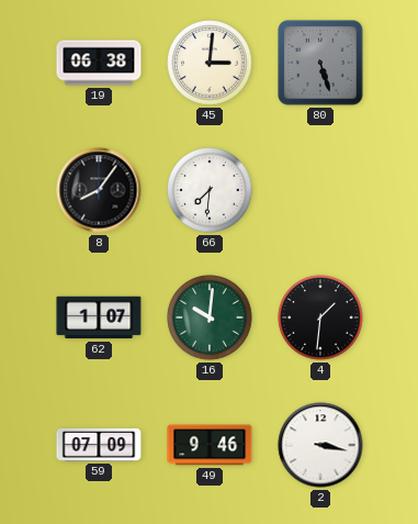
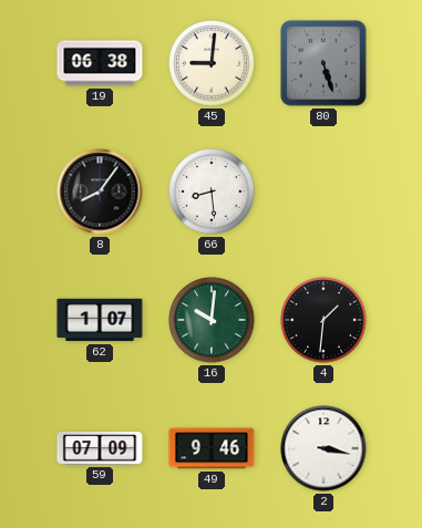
45: 3:01 -> 9:01
66: 7:31 -> 8:29
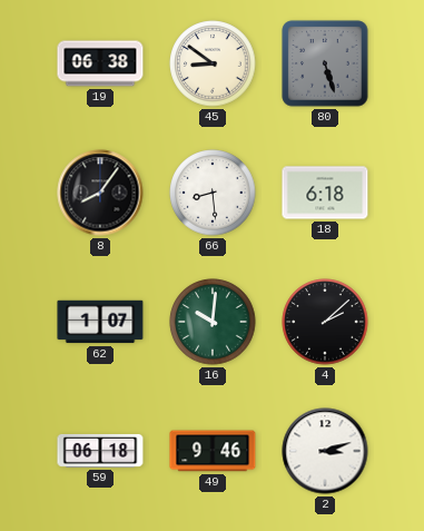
45: 9:01 -> 8:51
18: none -> 6:18
4: 1:31 -> 2:08
59: 07:09 -> 06:18
2: 3:17 -> 3:12
